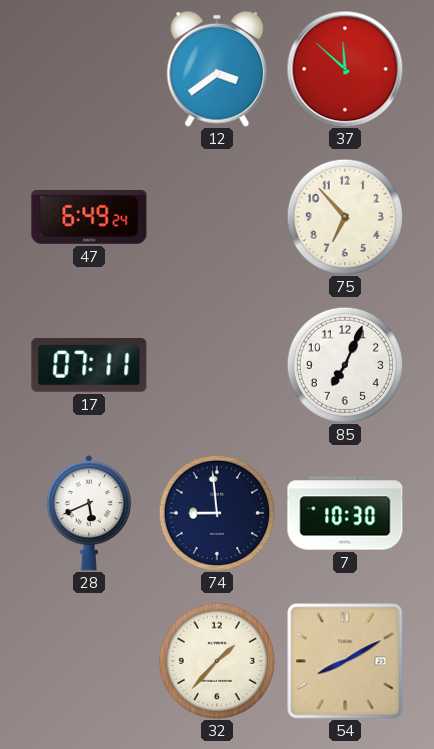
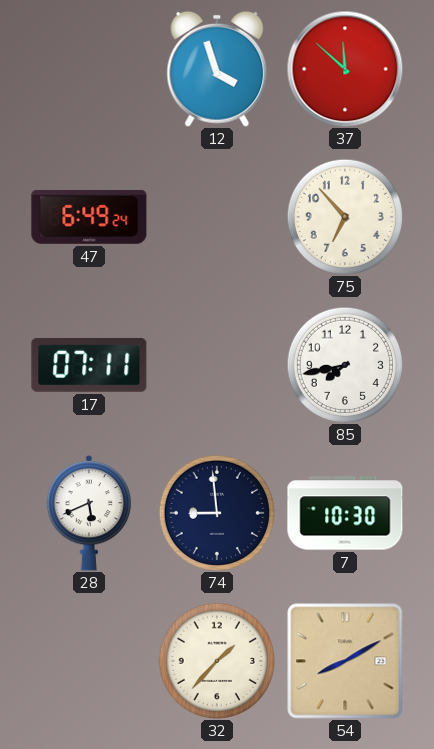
12: 3:39 -> 3:57
85: 7:04 -> 7:43
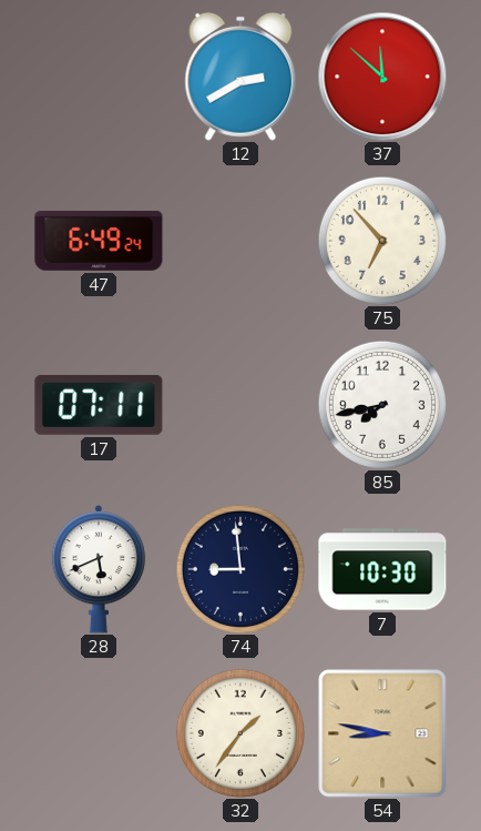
12: 3:57 -> 2:40
32: 1:37 -> 1:36
54: 8:10 -> 8:47
